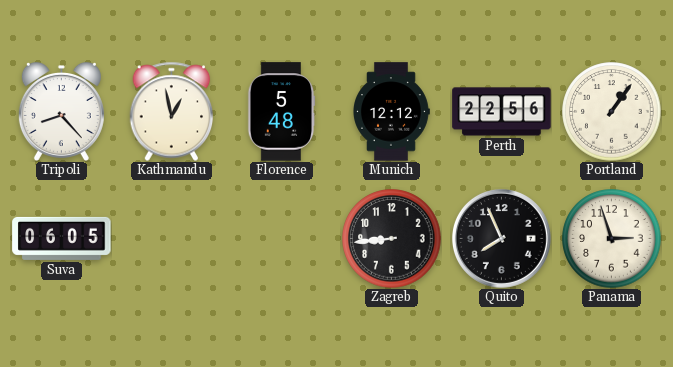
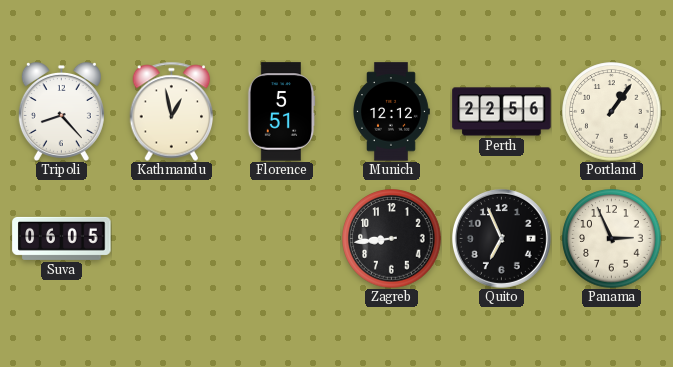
Florence: 5:48 -> 5:51
Quito: 7:56 -> 6:56
Panama: 2:57 -> 2:56
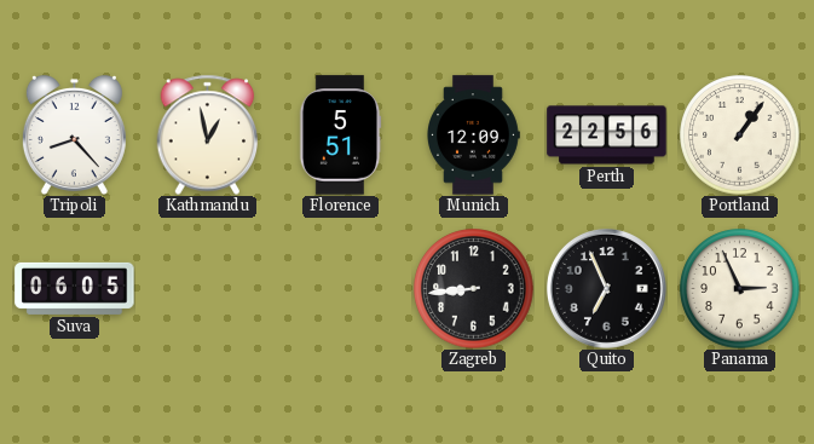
Munich: 12:12 -> 12:09
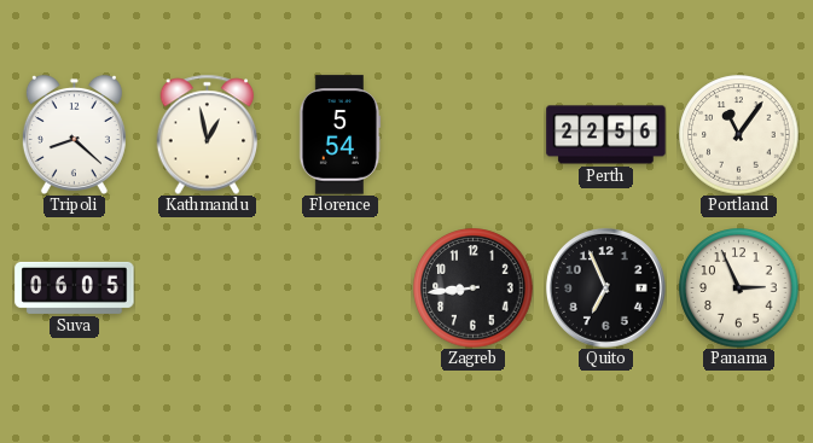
Tripoli: 8:23 -> 8:22
Florence: 5:51 -> 5:54
Munich: 12:09 -> none
Portland: 1:06 -> 11:06
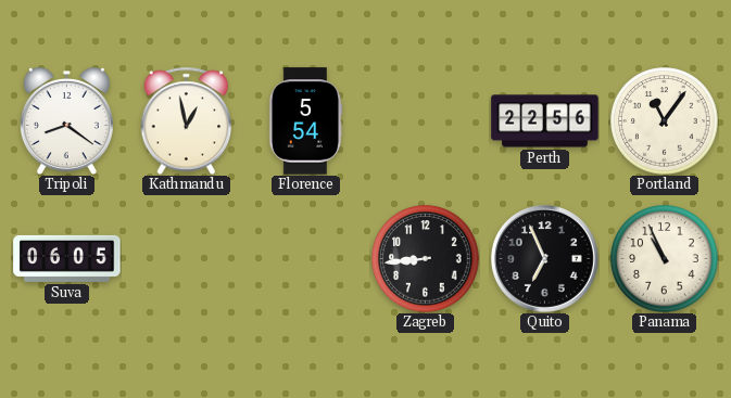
Tripoli: 8:22 -> 8:21
Panama: 2:56 -> 10:56
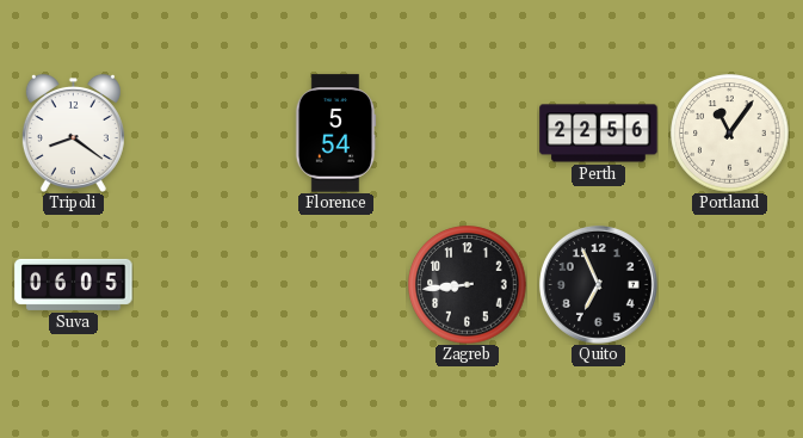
Kathmandu: 12:58 -> none
Panama: 10:56 -> none
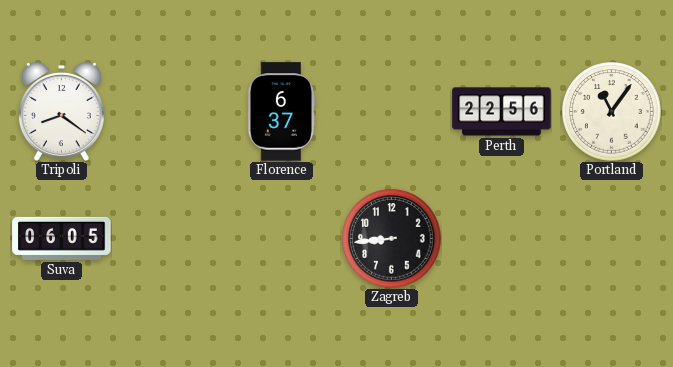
Florence: 5:54 -> 6:37
Quito: 6:56 -> none
